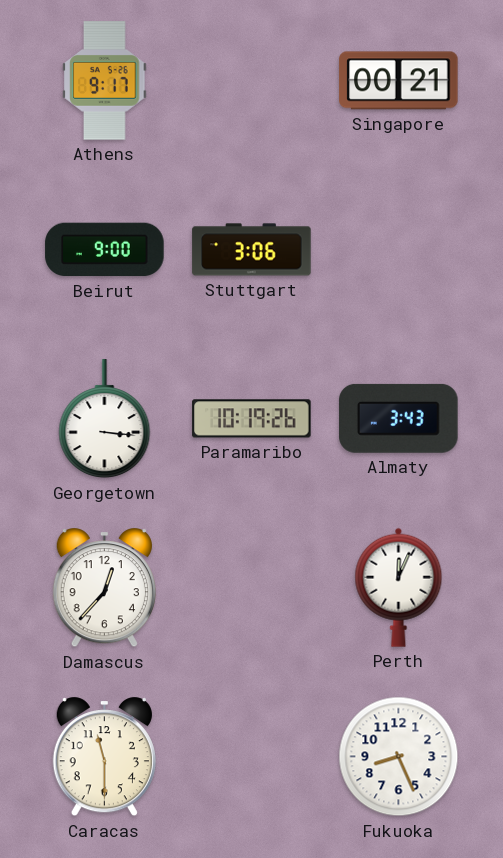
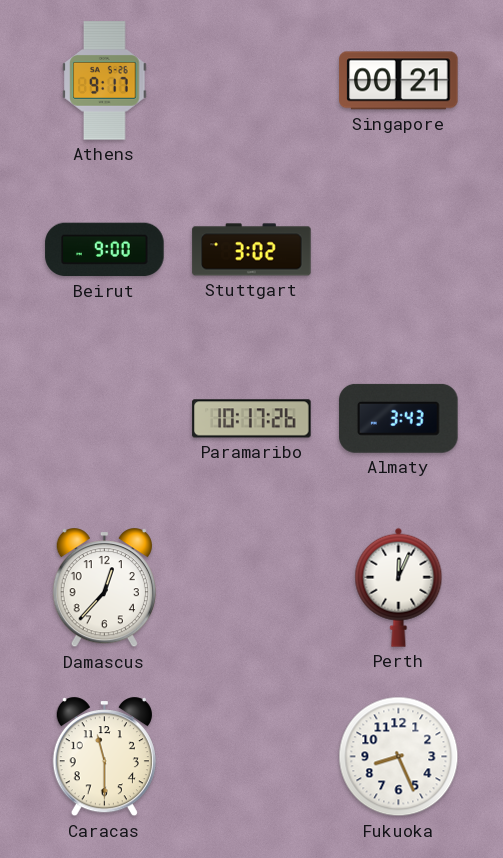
Stuttgart: 3:06 -> 3:02
Georgetown: 3:16 -> none
Paramaribo: 10:19 -> 10:17
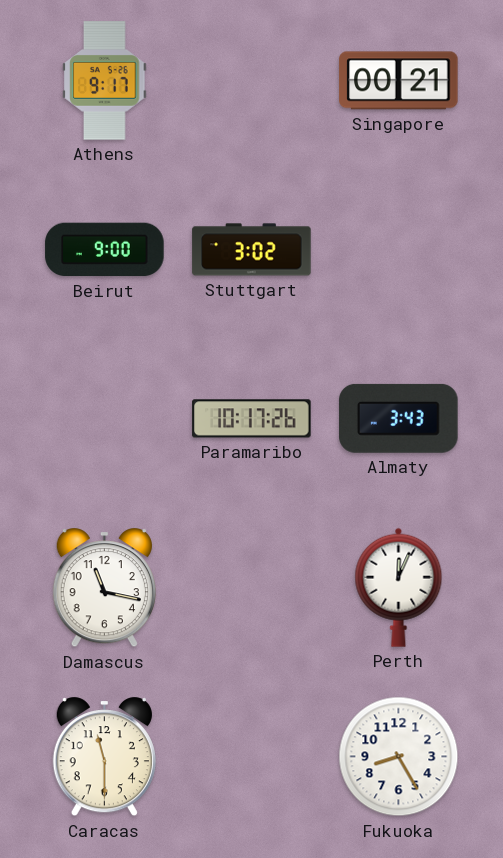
Damascus: 12:37 -> 11:17
Fukuoka: 8:26 -> 8:25
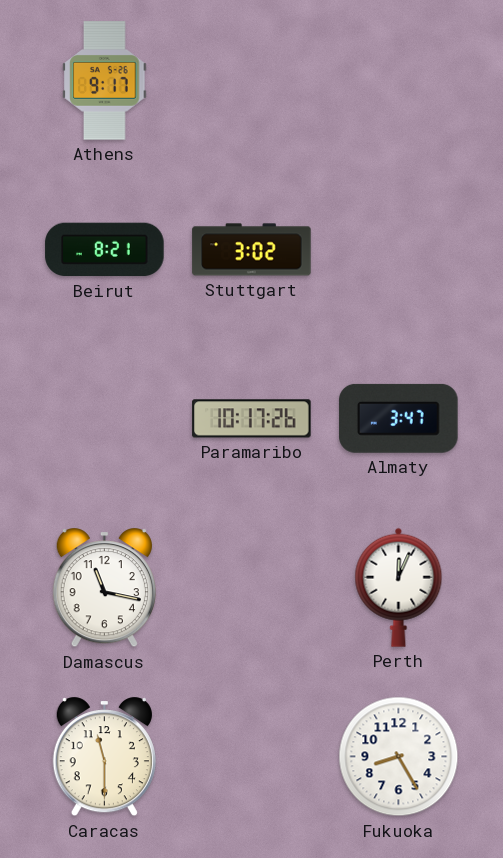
Singapore: 00:21 -> none
Beirut: 9:00 -> 8:21
Almaty: 3:43 -> 3:47
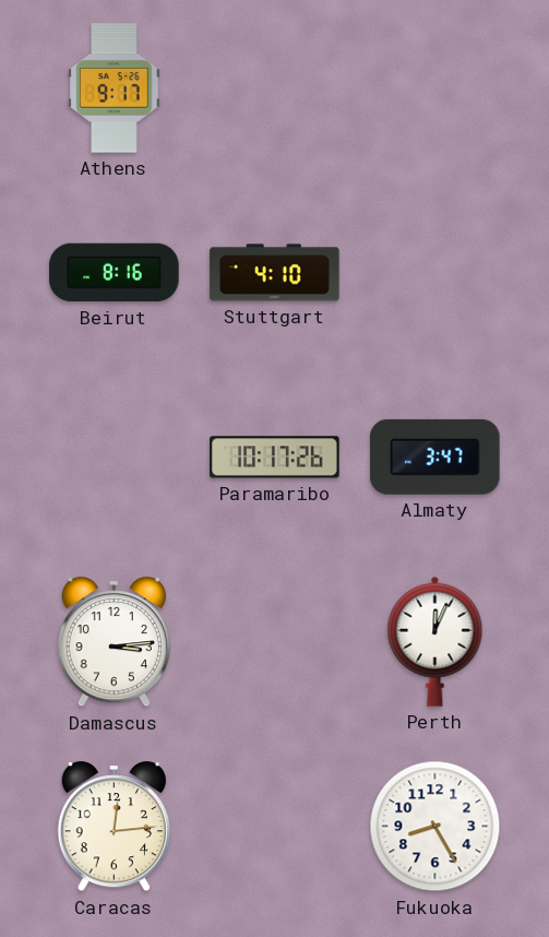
Beirut: 8:21 -> 8:16
Stuttgart: 3:02 -> 4:10
Damascus: 11:17 -> 3:14
Caracas: 11:30 -> 12:14
